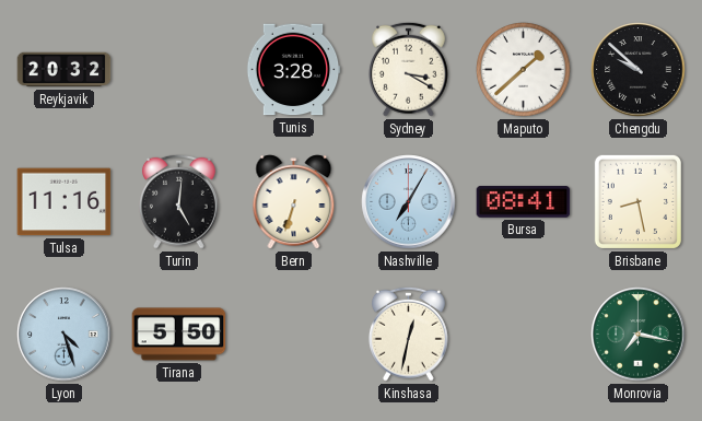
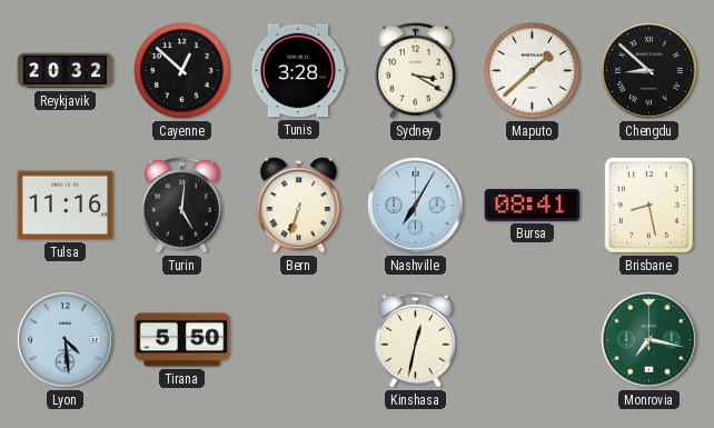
Cayenne: none -> 12:52
Chengdu: 9:52 -> 8:52
Lyon: 4:27 -> 4:29
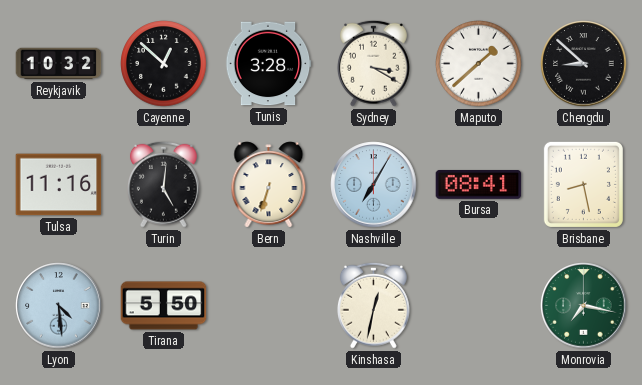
Reykjavik: 20:32 -> 10:32
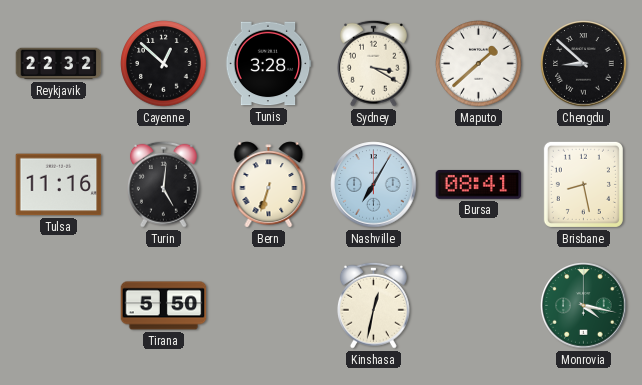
Reykjavik: 10:32 -> 22:32
Lyon: 4:29 -> none
Monrovia: 7:17 -> 4:17
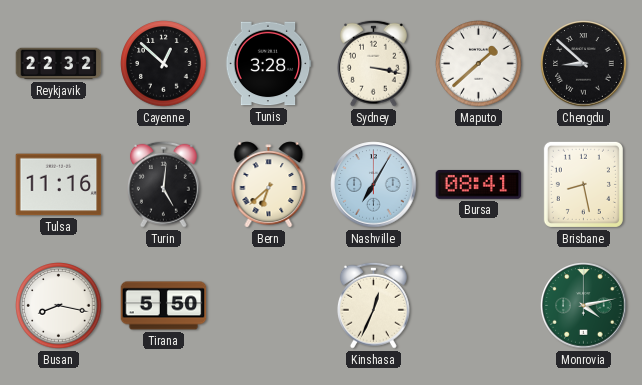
Sydney: 3:20 -> 3:17
Bern: 6:33 -> 6:38
Busan: none -> 8:17
Kinshasa: 12:32 -> 12:34
Monrovia: 4:17 -> 4:13
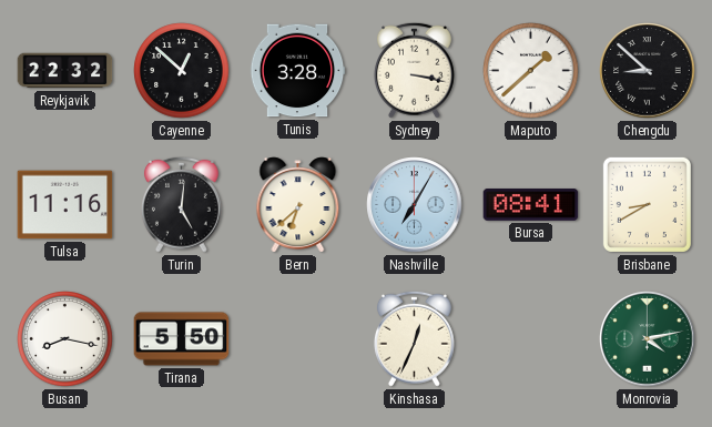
Brisbane: 8:28 -> 8:40
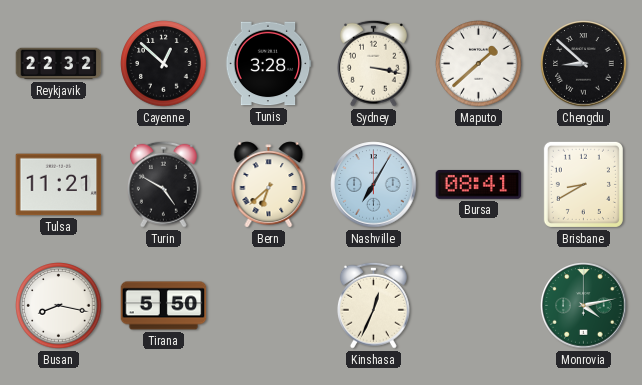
Tulsa: 11:16 -> 11:21
Turin: 5:01 -> 4:50
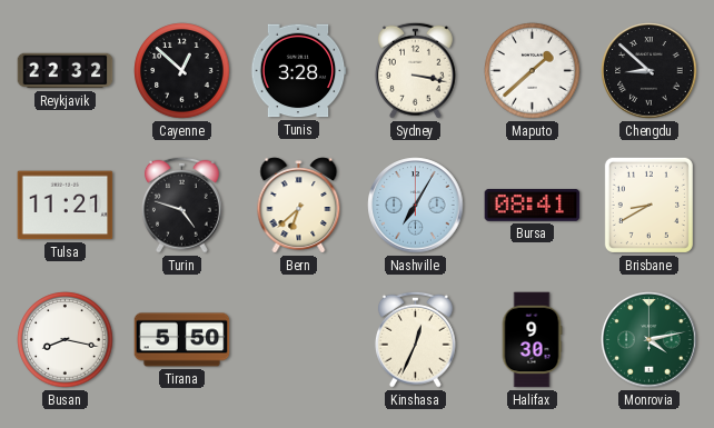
Turin: 4:50 -> 4:48
Halifax: none -> 9:30
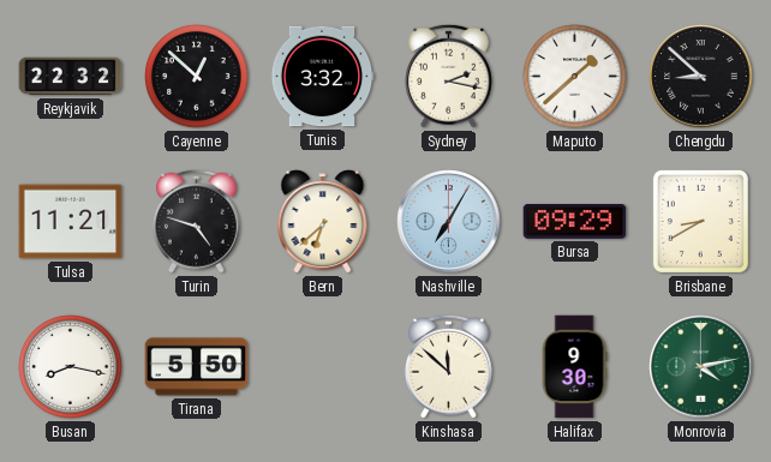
Tunis: 3:28 -> 3:32
Sydney: 3:17 -> 2:17
Bursa: 08:41 -> 09:29
Kinshasa: 12:34 -> 11:52
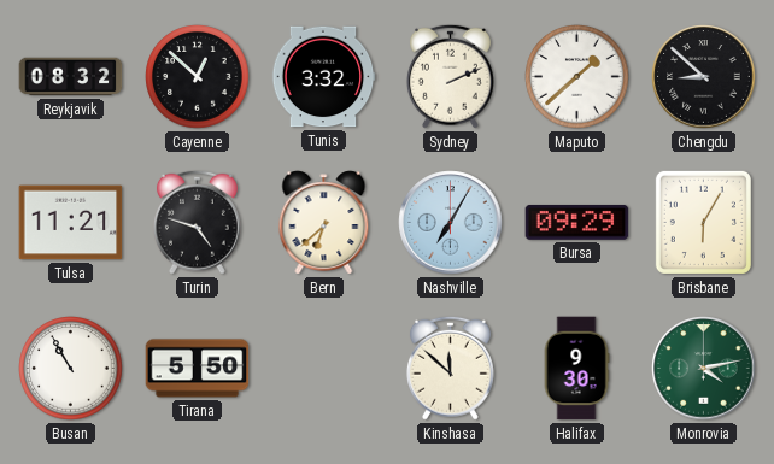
Reykjavik: 22:32 -> 08:32
Sydney: 2:17 -> 2:11
Brisbane: 8:40 -> 6:05
Busan: 8:17 -> 10:55
